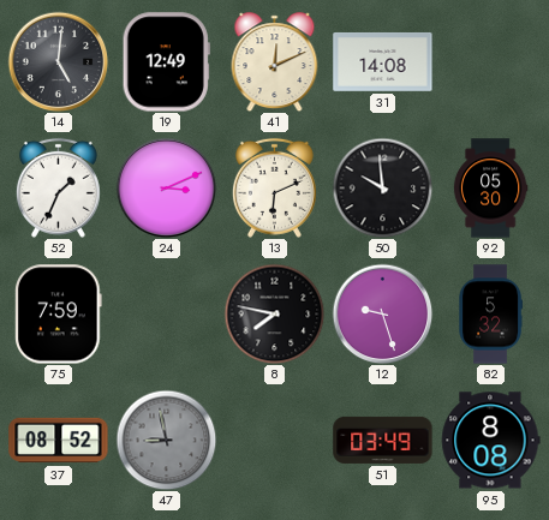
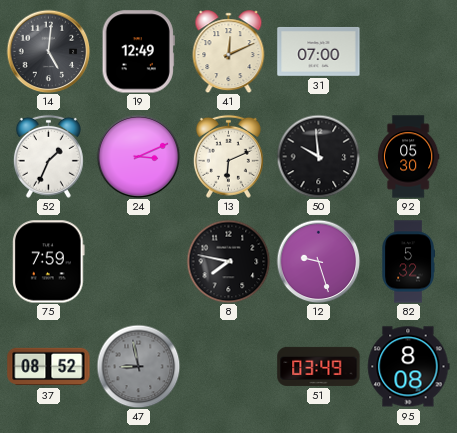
31: 14:08 -> 07:00
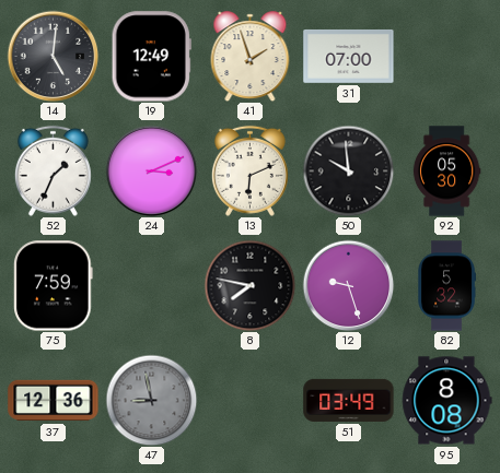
41: 12:11 -> 1:57
37: 08:52 -> 12:36
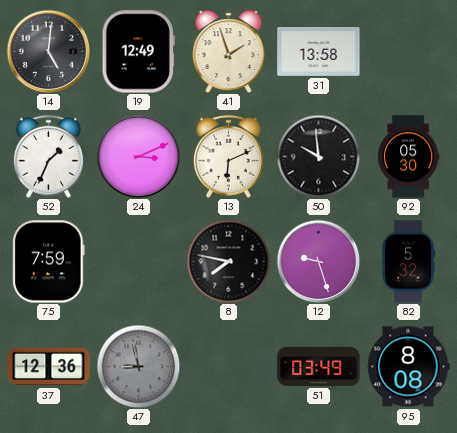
31: 07:00 -> 13:58
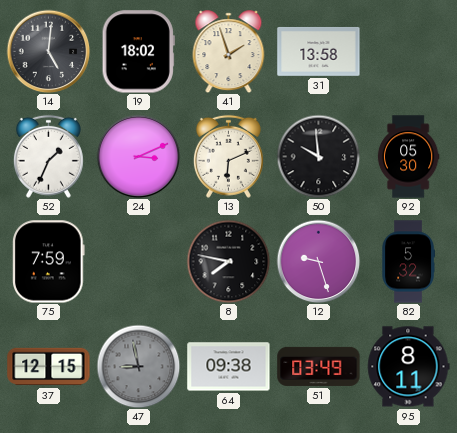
19: 12:49 -> 18:02
37: 12:36 -> 12:15
64: none -> 09:38
95: 8:08 -> 8:11
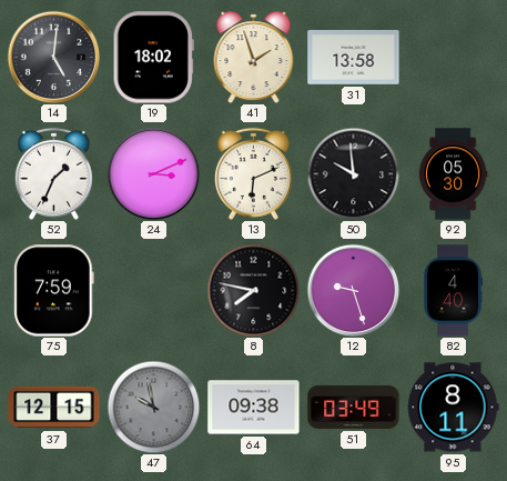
82: 5:32 -> 4:40
47: 8:58 -> 9:58
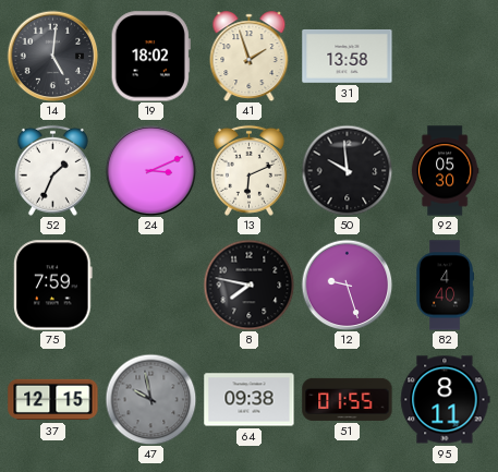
51: 03:49 -> 01:55
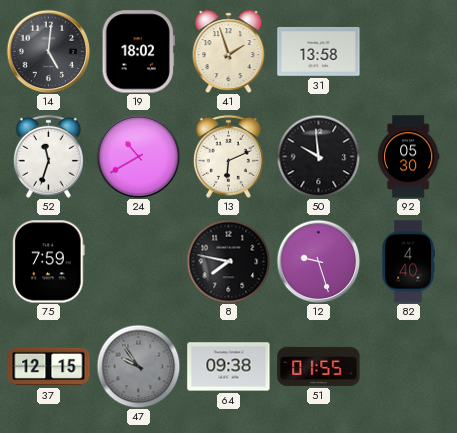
52: 1:34 -> 11:33
24: 3:11 -> 10:40
47: 9:58 -> 9:54
95: 8:11 -> none
